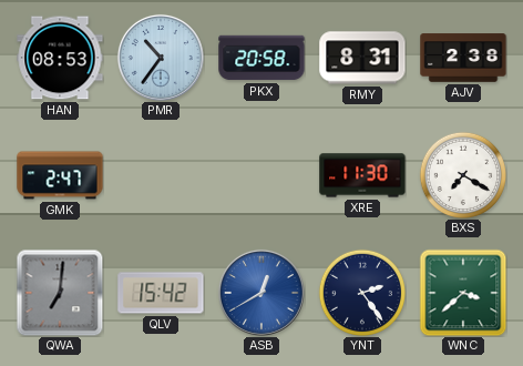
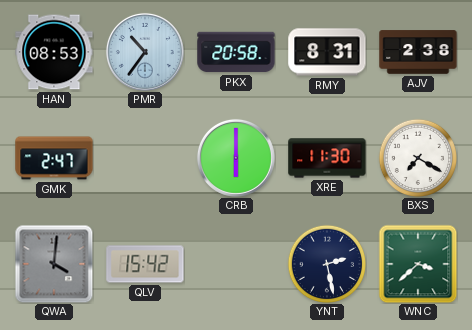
CRB: none -> 6:00
QWA: 7:01 -> 4:01
ASB: 12:40 -> none
YNT: 2:24 -> 2:28
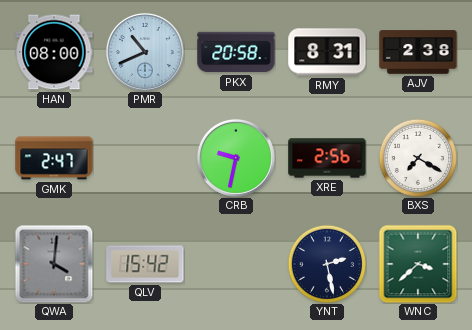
HAN: 08:53 -> 08:00
PMR: 10:36 -> 10:41
CRB: 6:00 -> 9:32
XRE: 11:30 -> 2:56
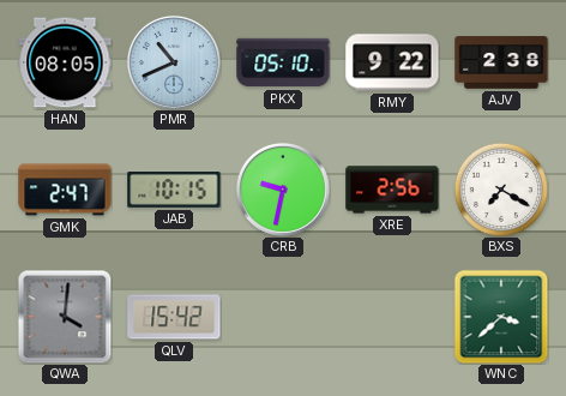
HAN: 08:00 -> 08:05
PKX: 20:58 -> 05:10
RMY: 8:31 -> 9:22
JAB: none -> 10:15
YNT: 2:28 -> none
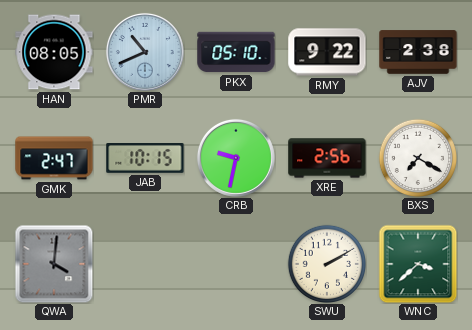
QLV: 15:42 -> none
SWU: none -> 2:10
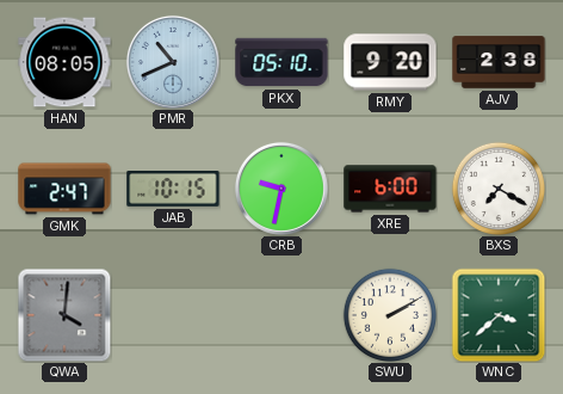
RMY: 9:22 -> 9:20
XRE: 2:56 -> 6:00
